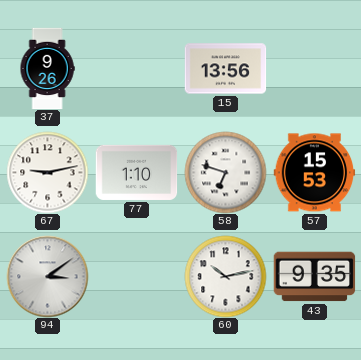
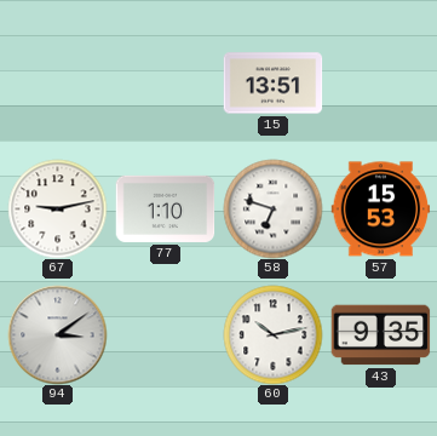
37: 9:26 -> none
15: 13:56 -> 13:51
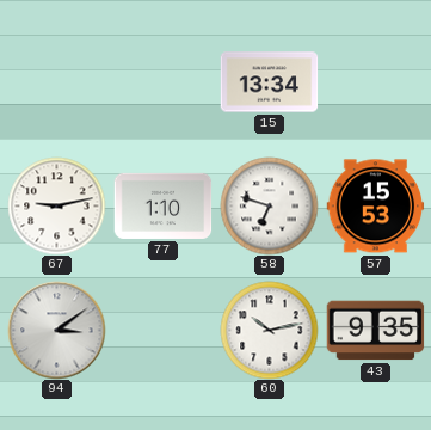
15: 13:51 -> 13:34
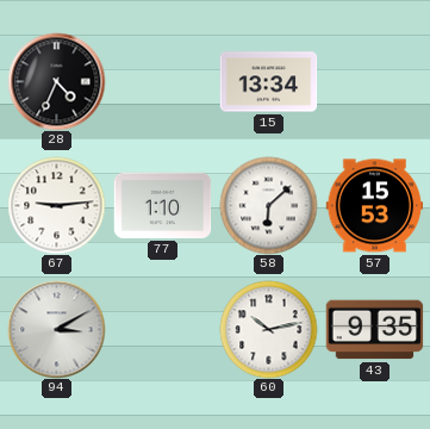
28: none -> 4:34
67: 9:13 -> 9:14
58: 6:48 -> 6:08
94: 3:09 -> 3:10
